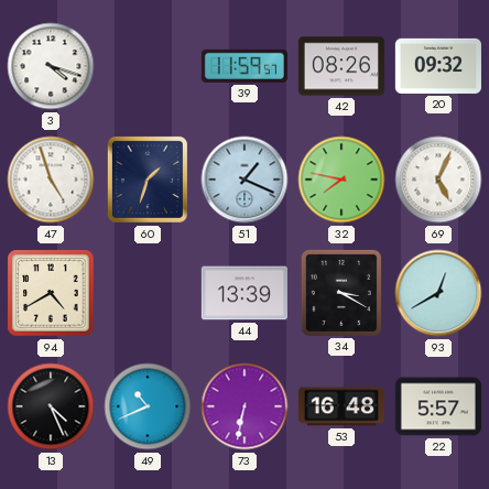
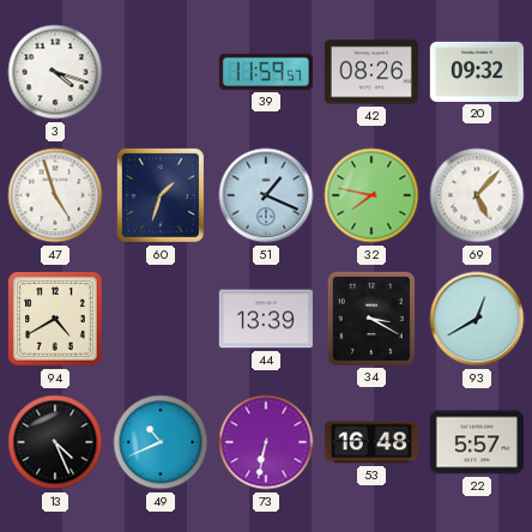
69: 5:04 -> 5:07
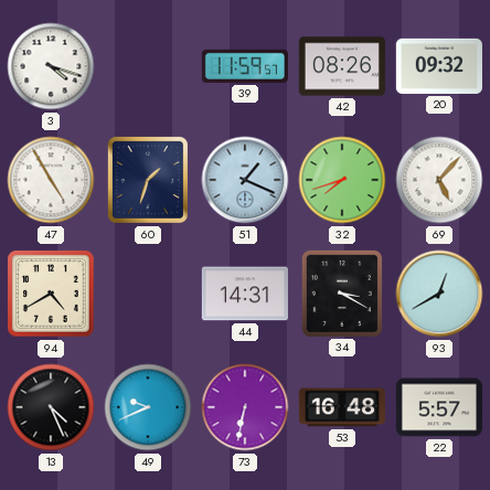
47: 4:57 -> 4:55
32: 7:47 -> 7:42
44: 13:39 -> 14:31
49: 10:41 -> 9:41
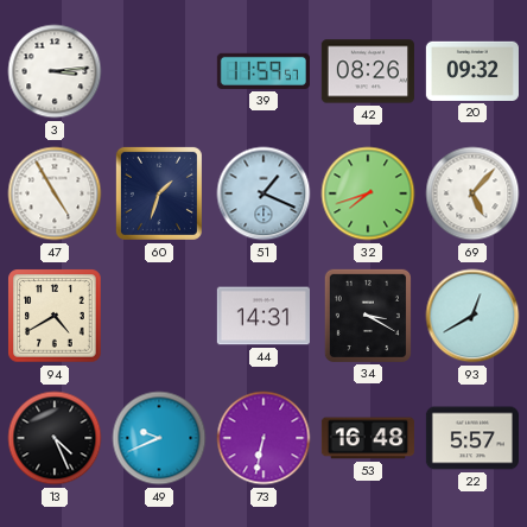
3: 4:18 -> 3:14
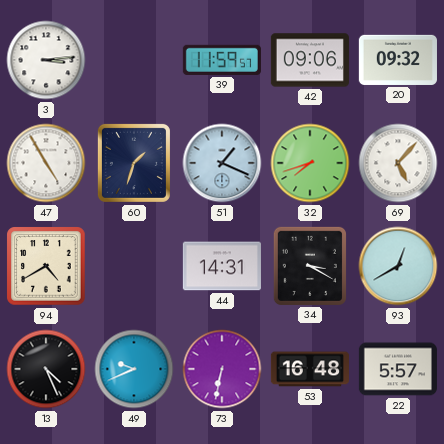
42: 08:26 -> 09:06
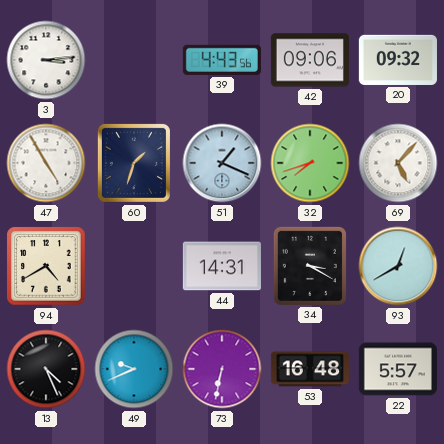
39: 11:59 -> 4:43
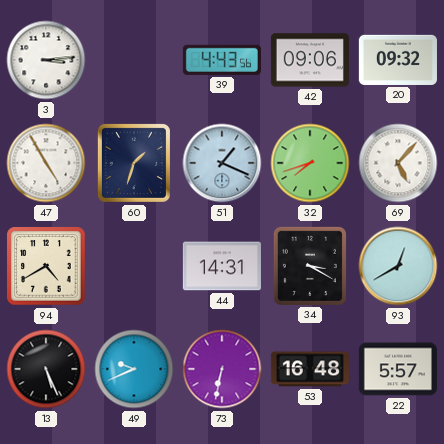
13: 4:26 -> 5:26
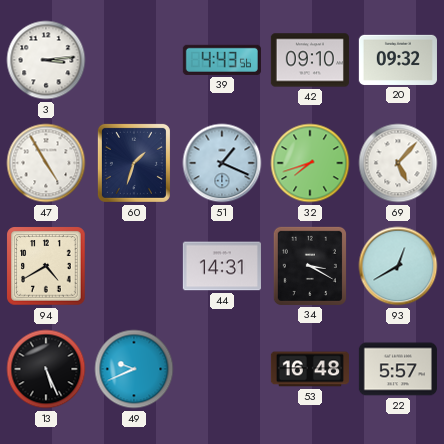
42: 09:06 -> 09:10
73: 6:32 -> none
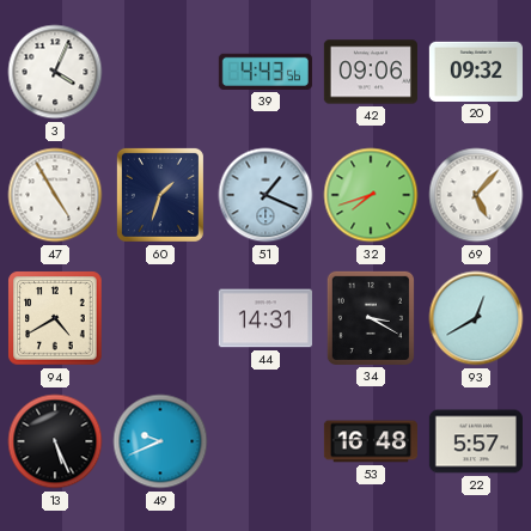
3: 3:14 -> 4:04
42: 09:10 -> 09:06
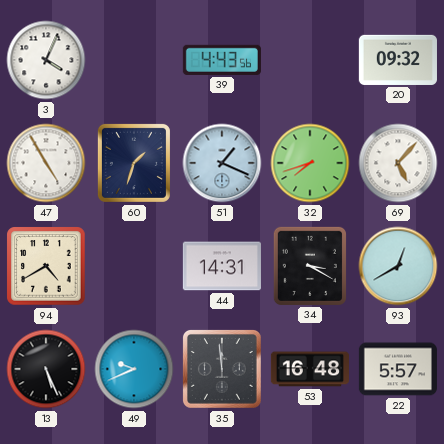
42: 09:06 -> none
35: none -> 11:59
